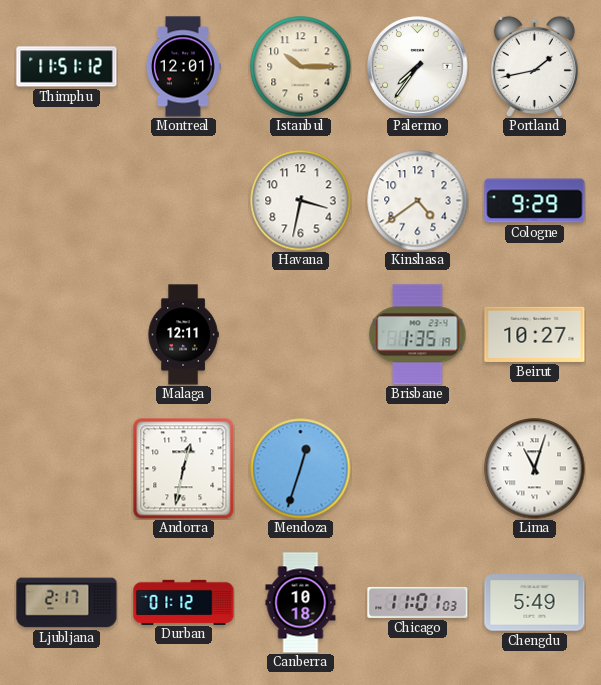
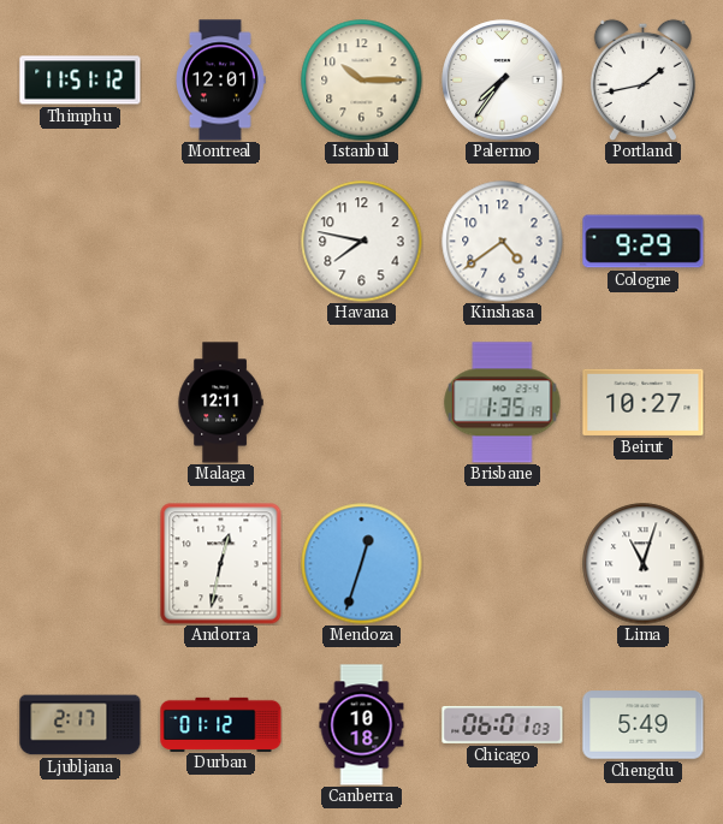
Havana: 3:32 -> 7:47
Chicago: 11:01 -> 06:01
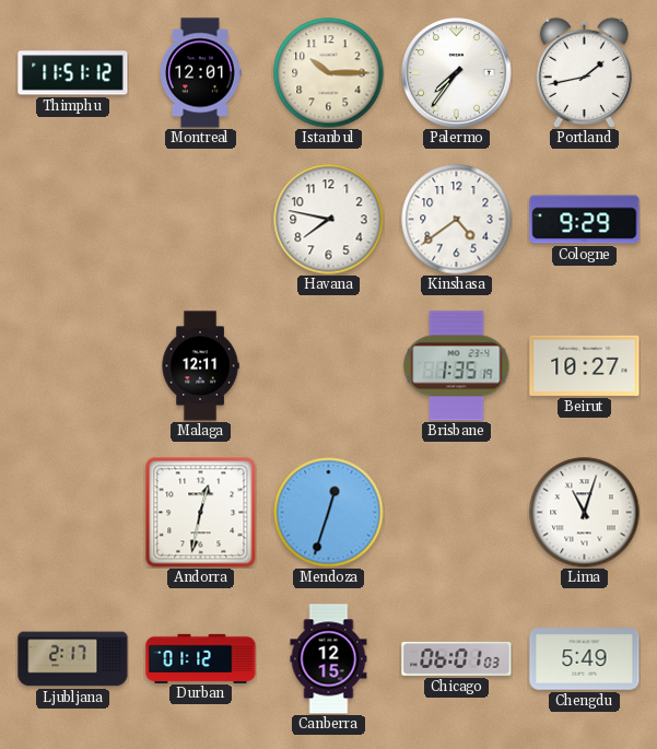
Canberra: 10:18 -> 12:15
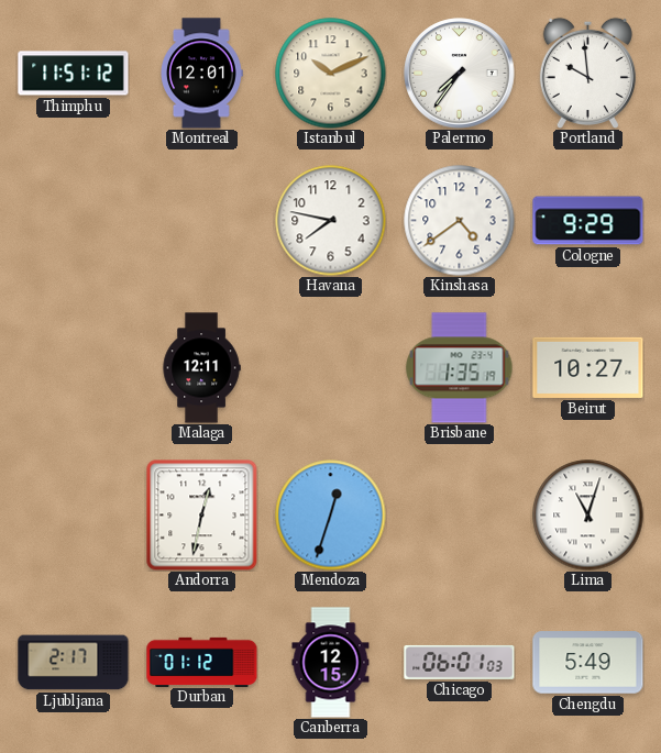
Istanbul: 10:15 -> 10:11
Portland: 1:43 -> 9:59
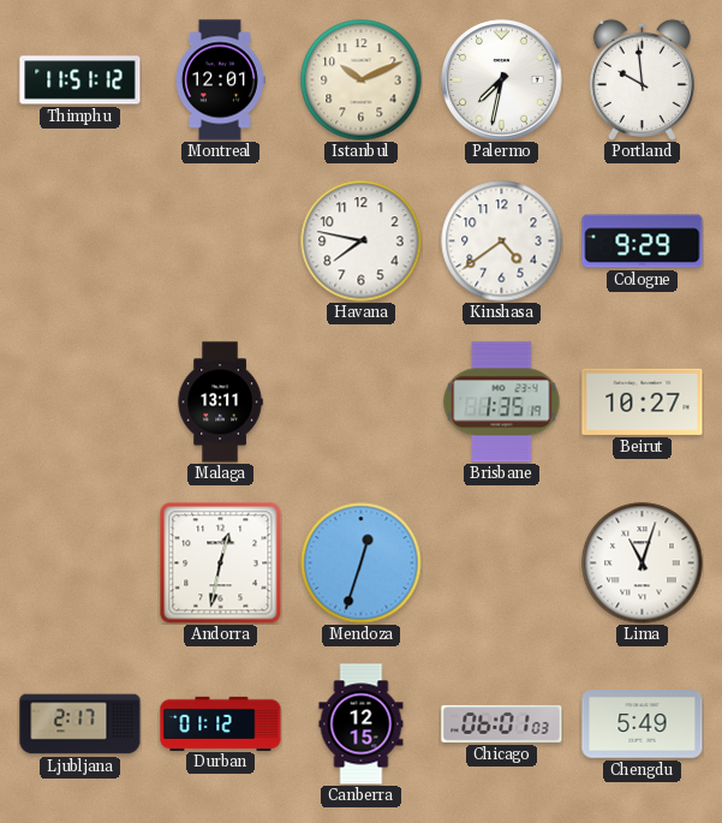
Palermo: 7:36 -> 7:32
Malaga: 12:11 -> 13:11
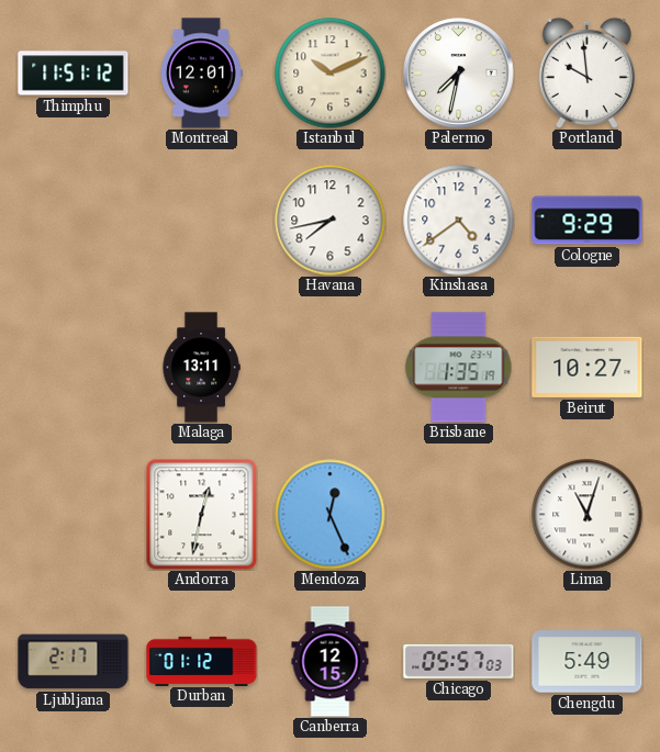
Havana: 7:47 -> 7:43
Mendoza: 12:33 -> 12:26
Chicago: 06:01 -> 05:57
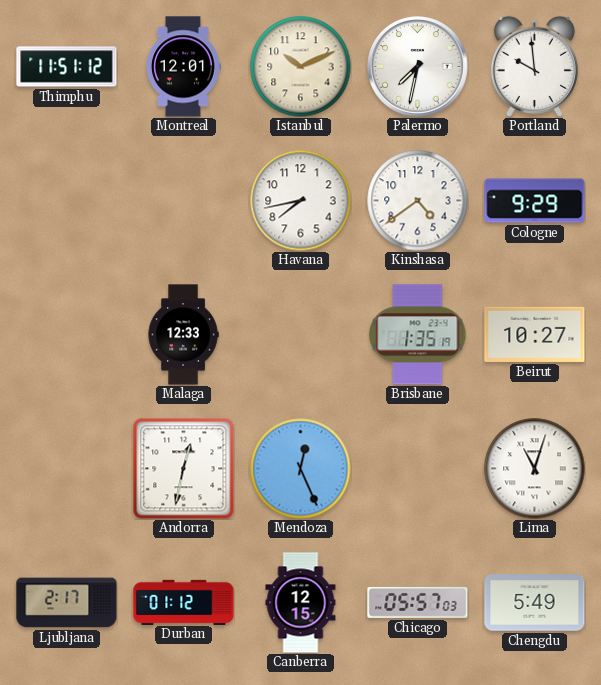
Malaga: 13:11 -> 12:33
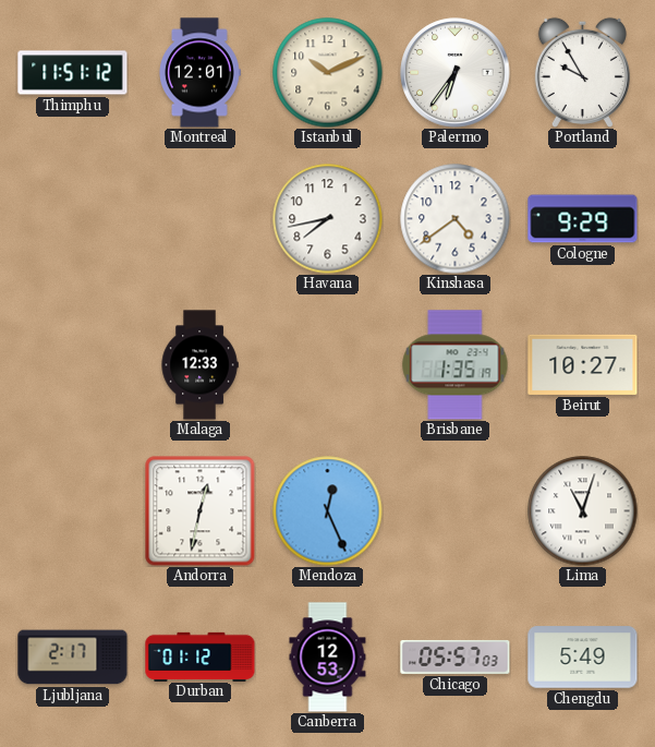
Palermo: 7:32 -> 6:36
Portland: 9:59 -> 9:55
Canberra: 12:15 -> 12:53
